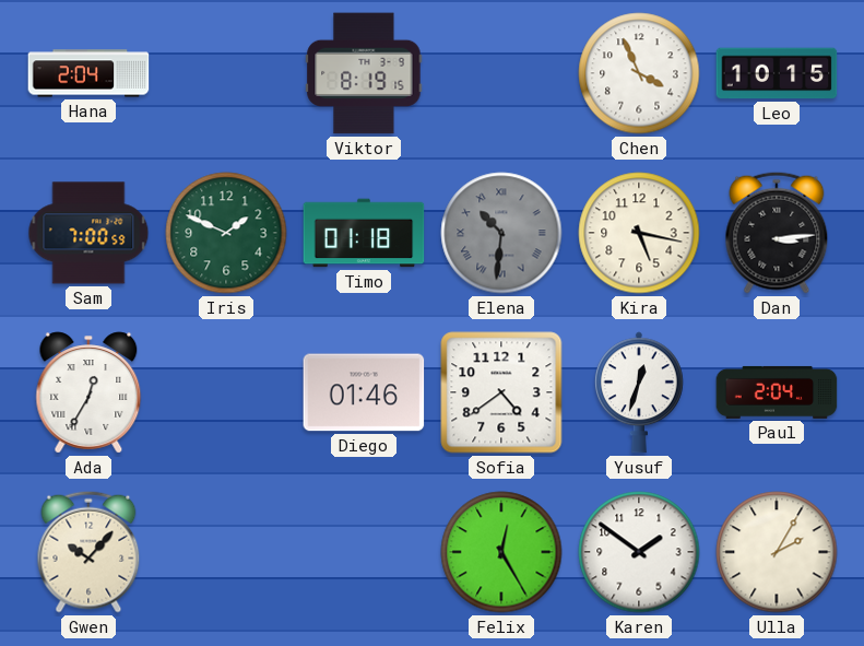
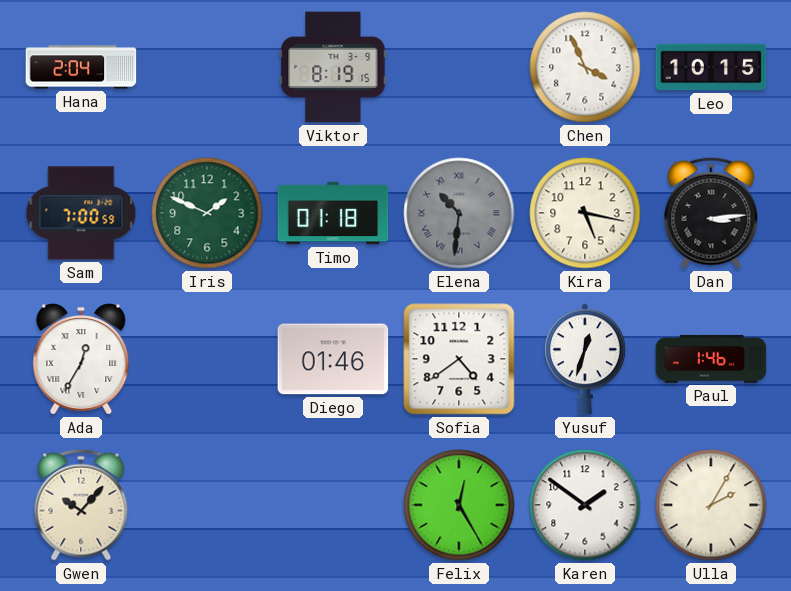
Paul: 2:04 -> 1:46
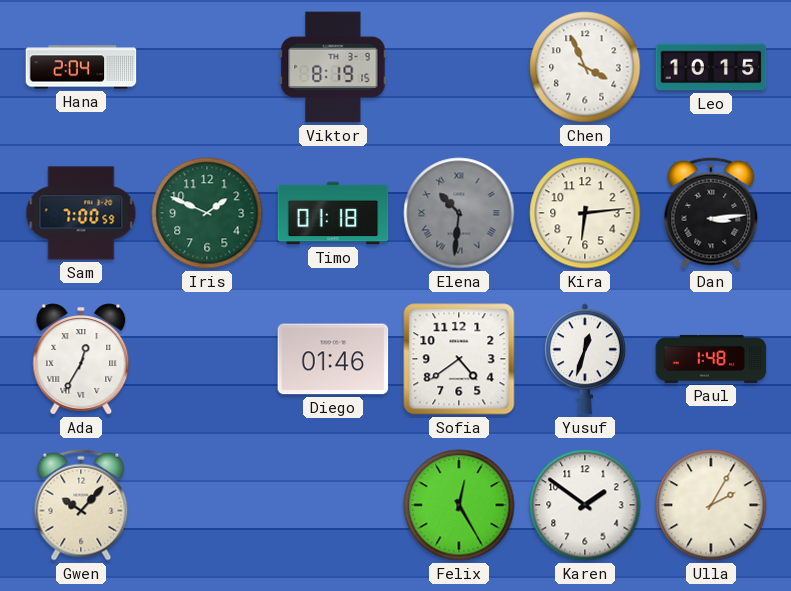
Kira: 5:17 -> 6:14
Paul: 1:46 -> 1:48
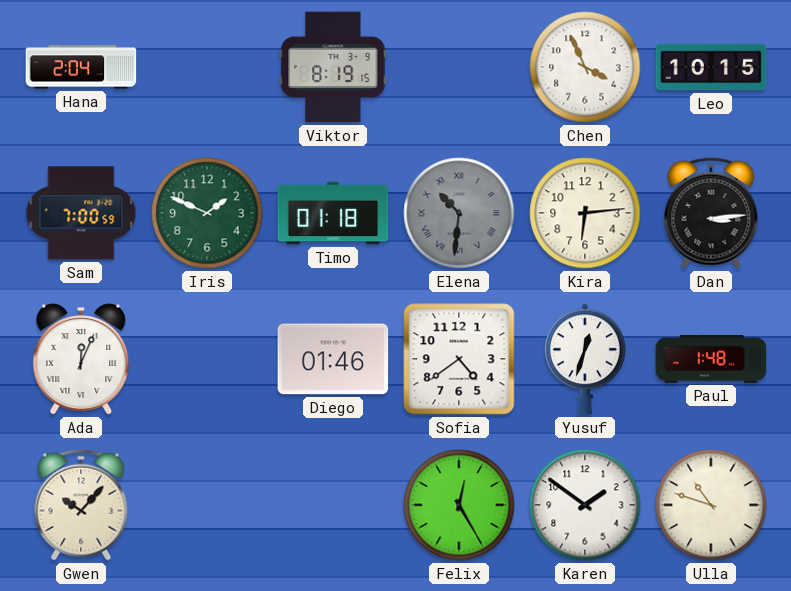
Ada: 12:35 -> 12:04
Ulla: 2:05 -> 10:48
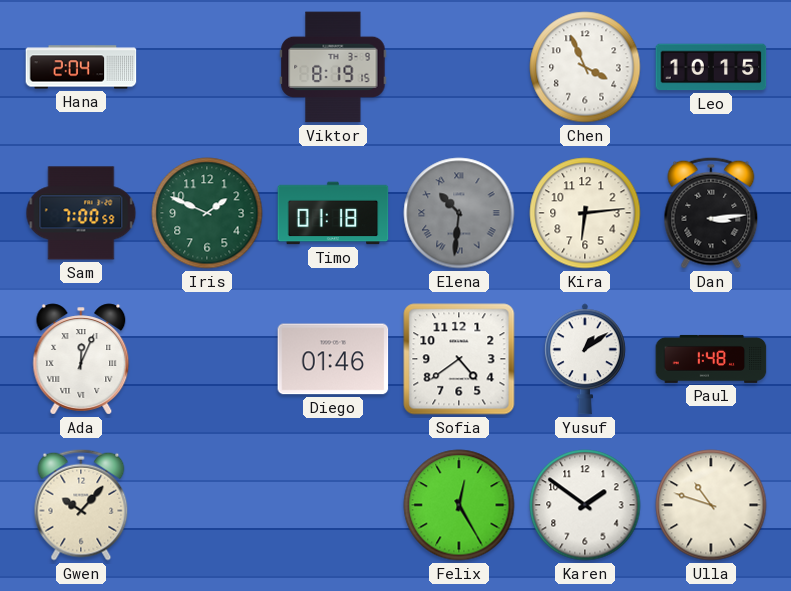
Yusuf: 12:33 -> 1:09
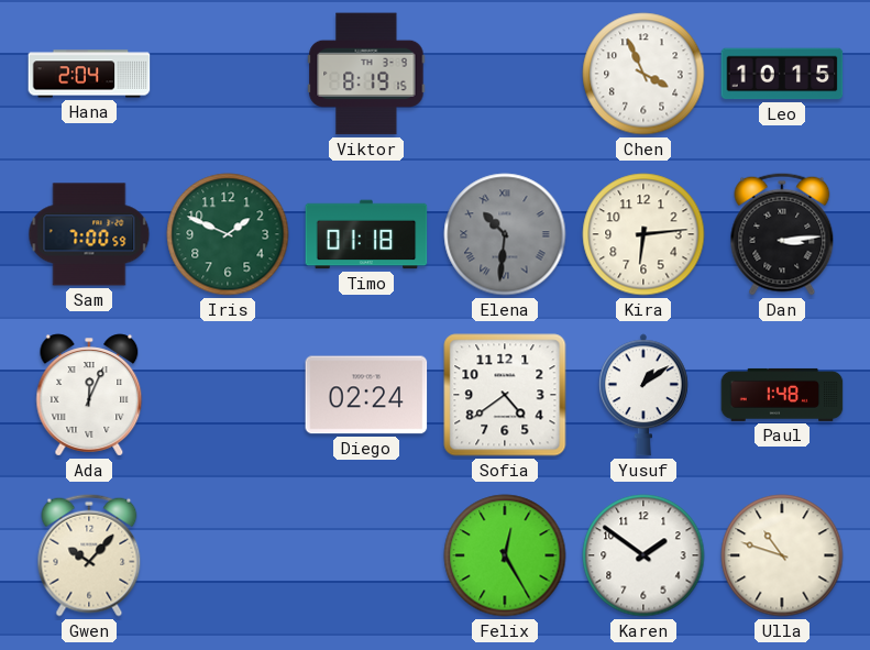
Diego: 01:46 -> 02:24
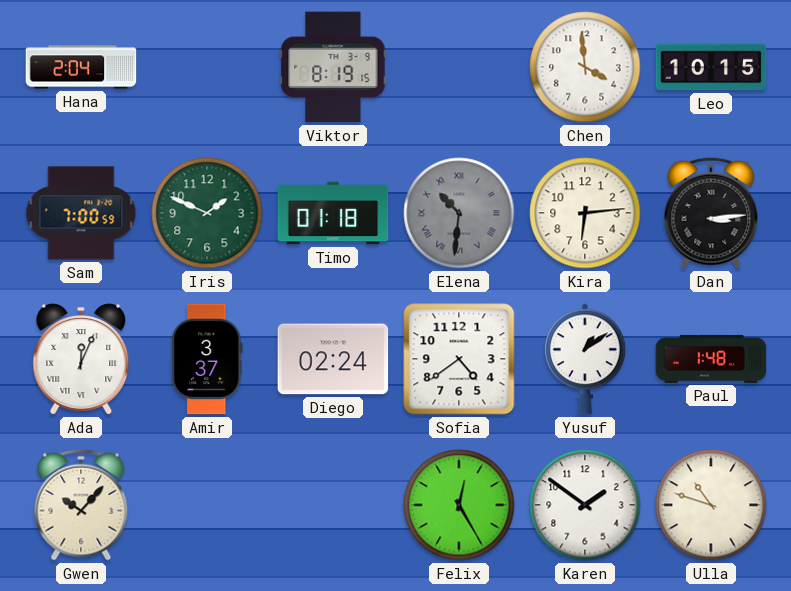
Chen: 3:56 -> 3:59
Amir: none -> 3:37
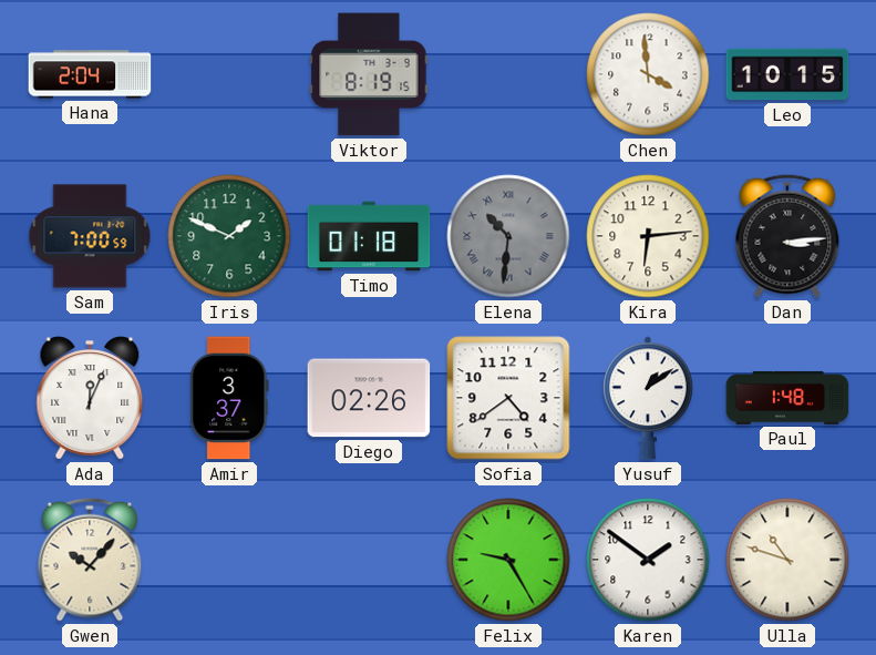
Diego: 02:24 -> 02:26
Felix: 12:25 -> 9:25
